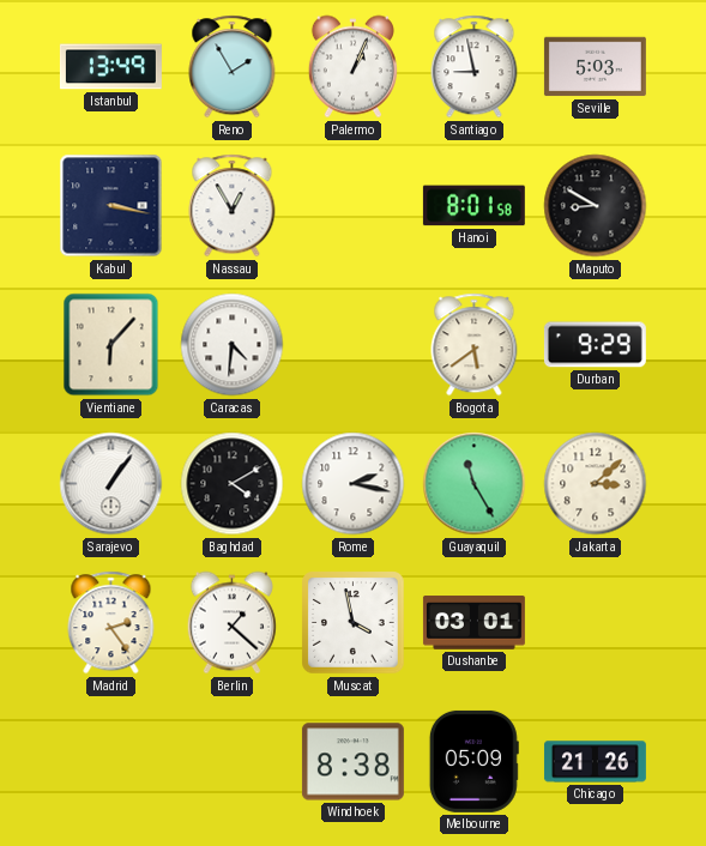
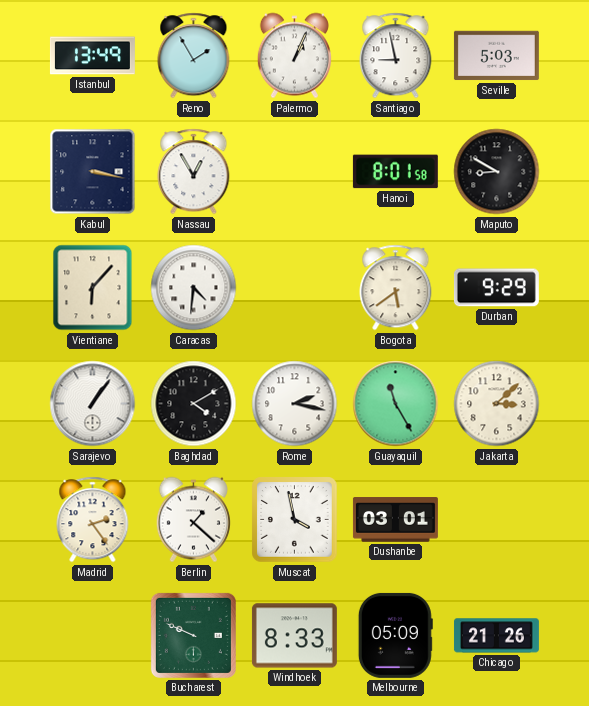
Bucharest: none -> 9:49
Windhoek: 8:38 -> 8:33
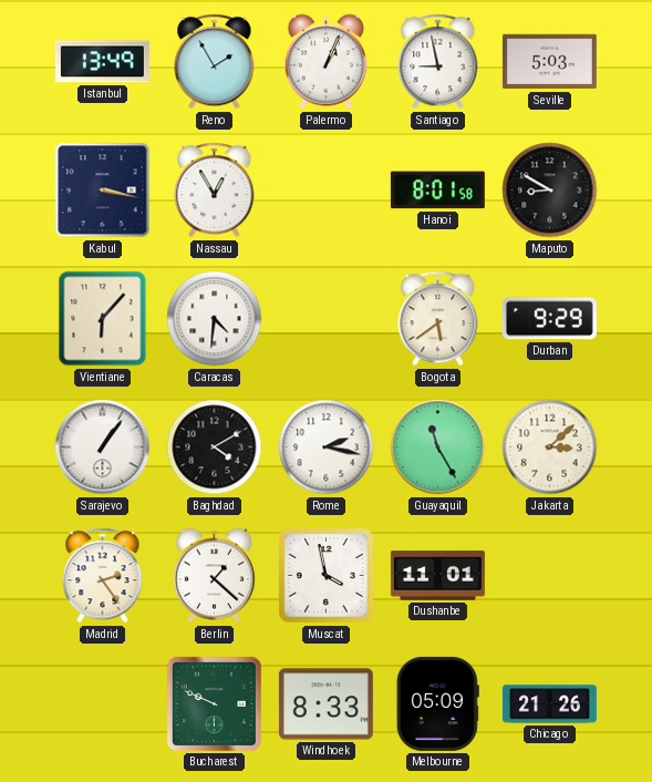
Dushanbe: 03:01 -> 11:01
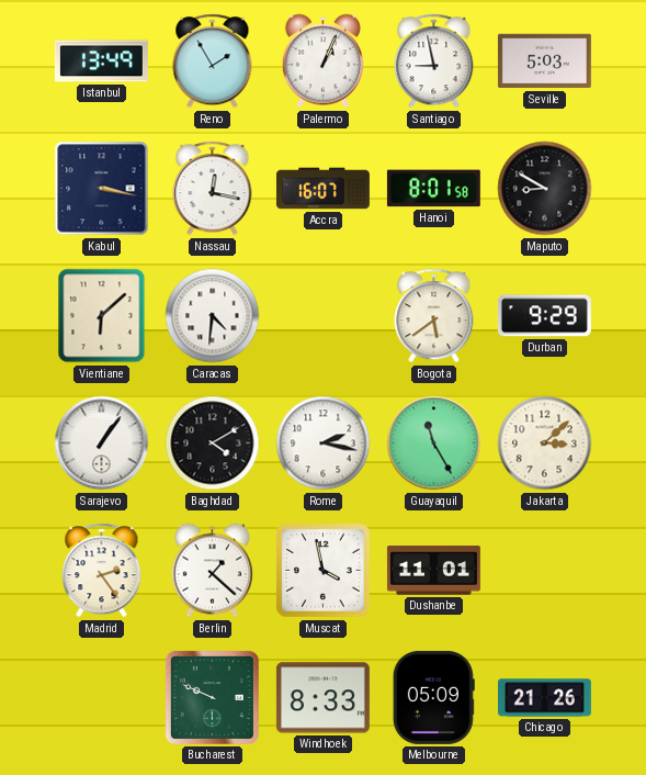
Nassau: 12:55 -> 12:17
Accra: none -> 16:07
Vientiane: 6:07 -> 6:08
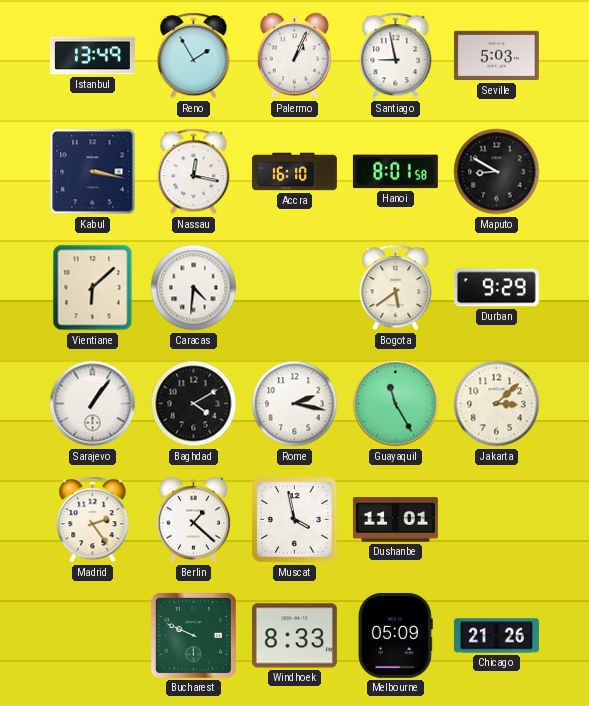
Accra: 16:07 -> 16:10
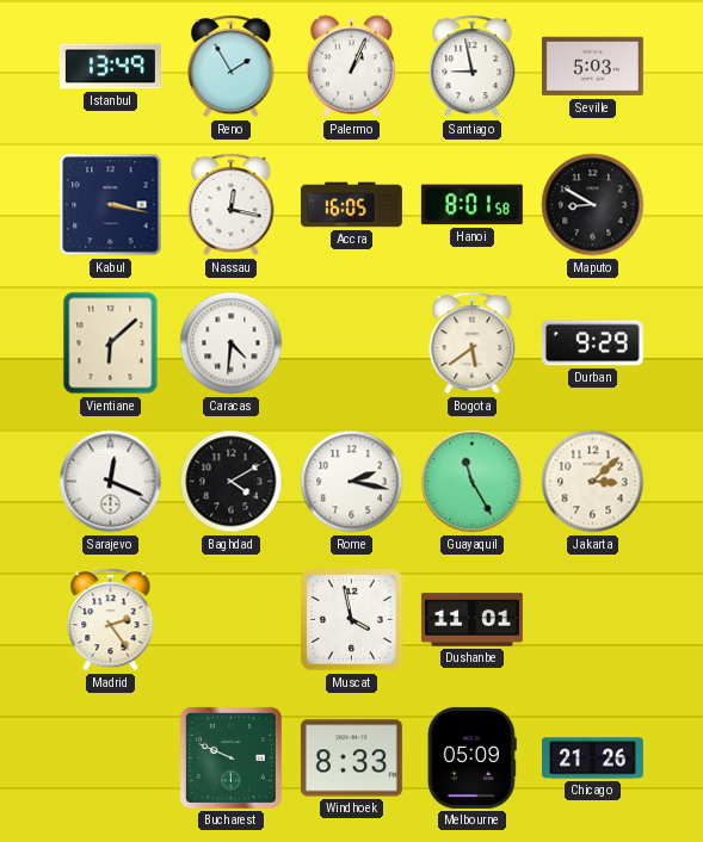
Accra: 16:10 -> 16:05
Sarajevo: 1:06 -> 12:19
Berlin: 1:22 -> none
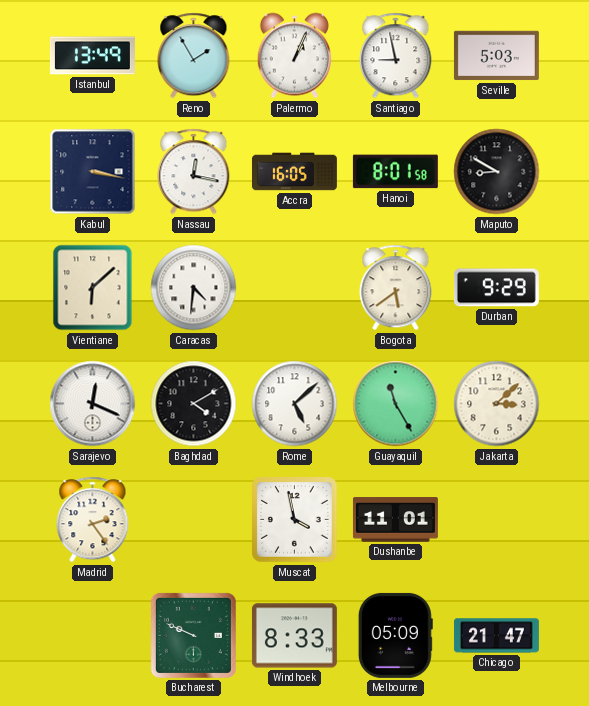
Rome: 2:17 -> 5:08
Chicago: 21:26 -> 21:47
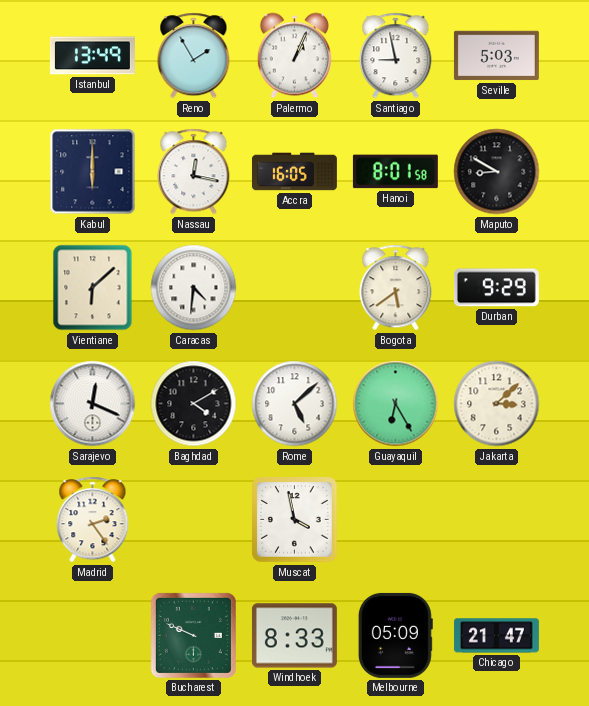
Kabul: 3:17 -> 6:00
Guayaquil: 11:25 -> 6:25
Dushanbe: 11:01 -> none
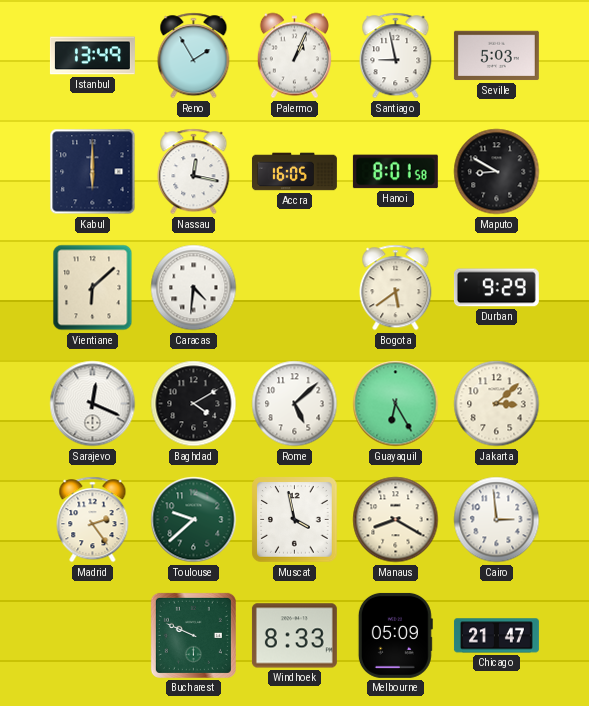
Toulouse: none -> 9:38
Manaus: none -> 8:20
Cairo: none -> 2:59
